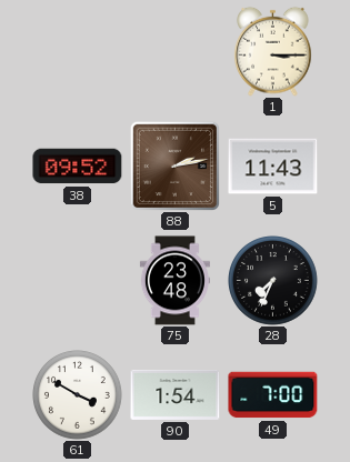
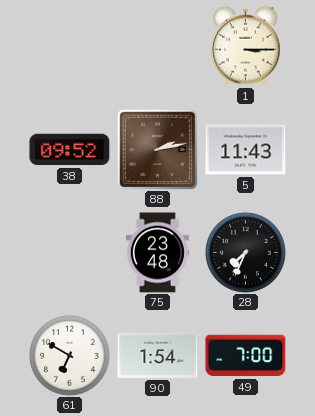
61: 3:50 -> 6:50
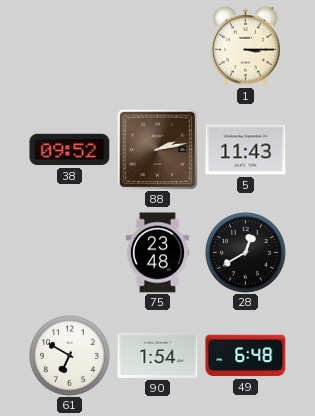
28: 7:34 -> 12:40
49: 7:00 -> 6:48
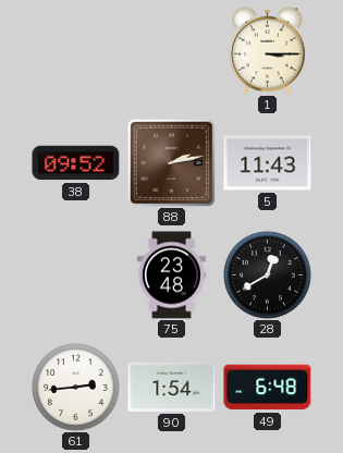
61: 6:50 -> 2:44
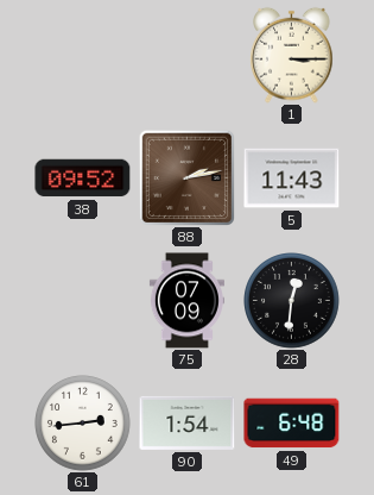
75: 23:48 -> 07:09
28: 12:40 -> 12:31
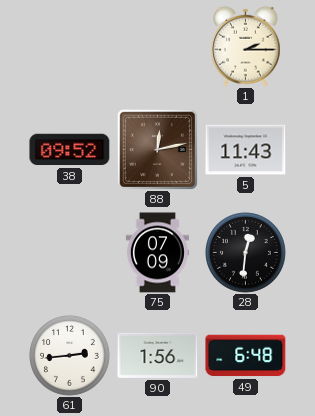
1: 3:15 -> 2:15
88: 2:13 -> 12:13
90: 1:54 -> 1:56
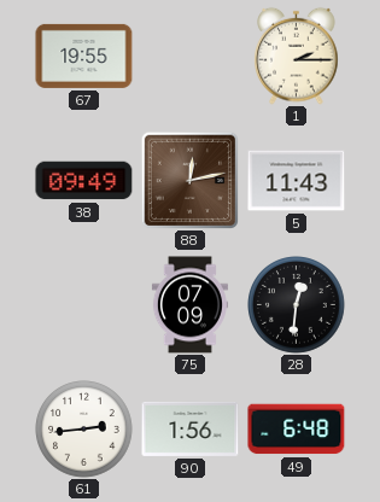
67: none -> 19:55
38: 09:52 -> 09:49
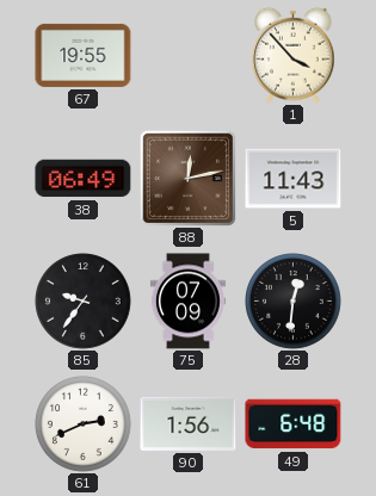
1: 2:15 -> 3:53
38: 09:49 -> 06:49
85: none -> 9:36
61: 2:44 -> 2:41
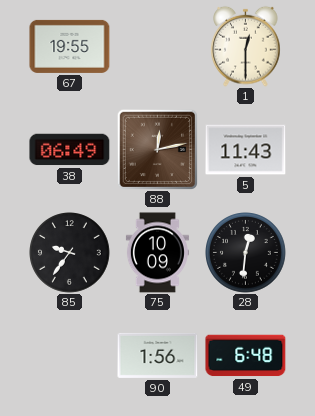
1: 3:53 -> 12:30
75: 07:09 -> 10:09
61: 2:41 -> none
